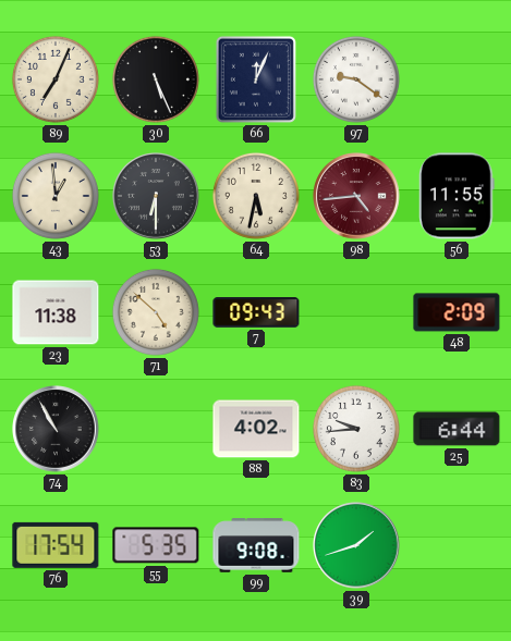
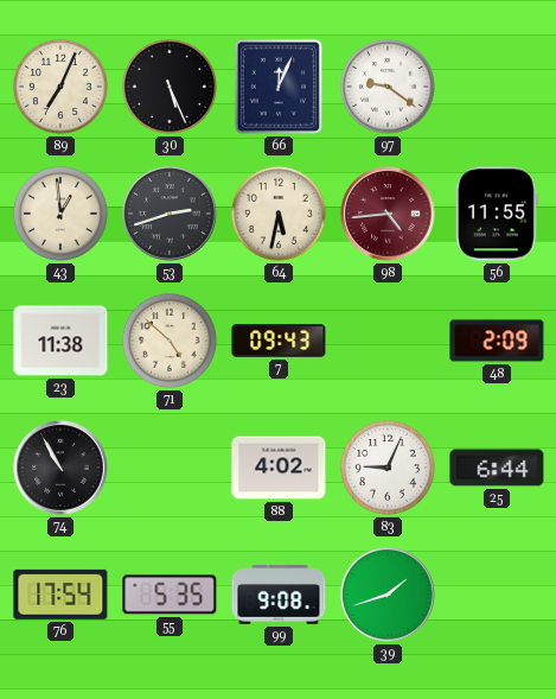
53: 6:30 -> 2:42
83: 9:44 -> 9:04
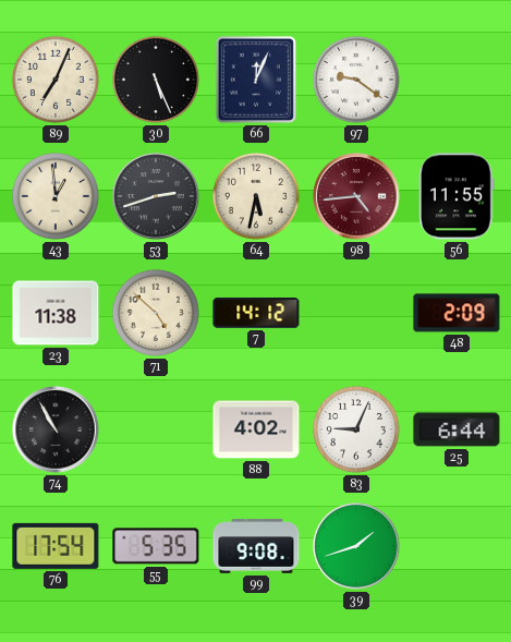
7: 09:43 -> 14:12
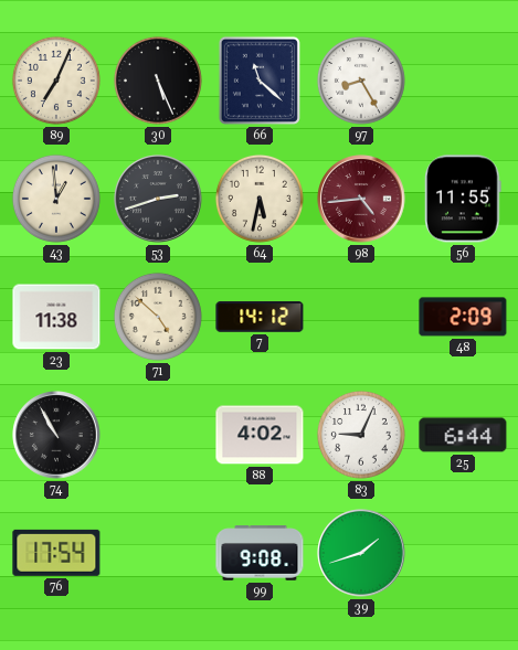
66: 12:04 -> 11:22
97: 9:21 -> 8:25
55: 5:35 -> none
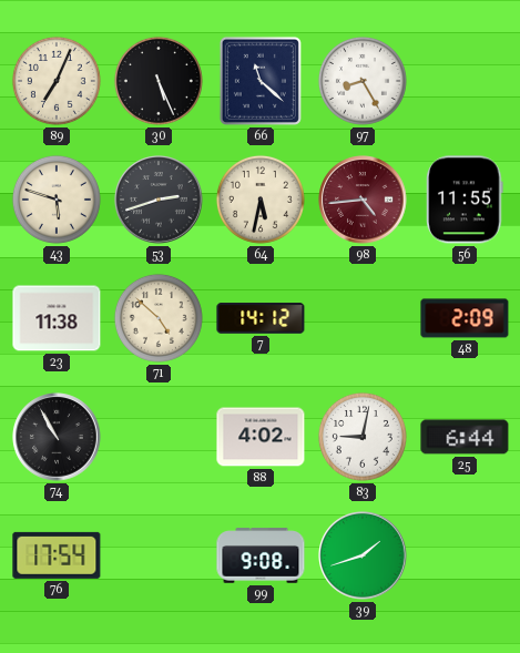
43: 12:59 -> 5:48
83: 9:04 -> 9:02
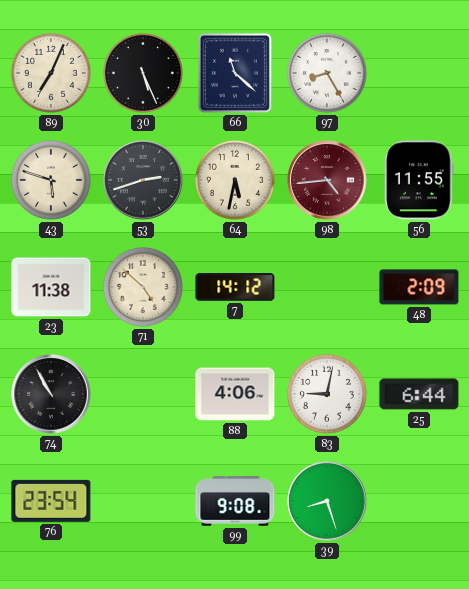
88: 4:02 -> 4:06
76: 17:54 -> 23:54
39: 1:42 -> 8:27
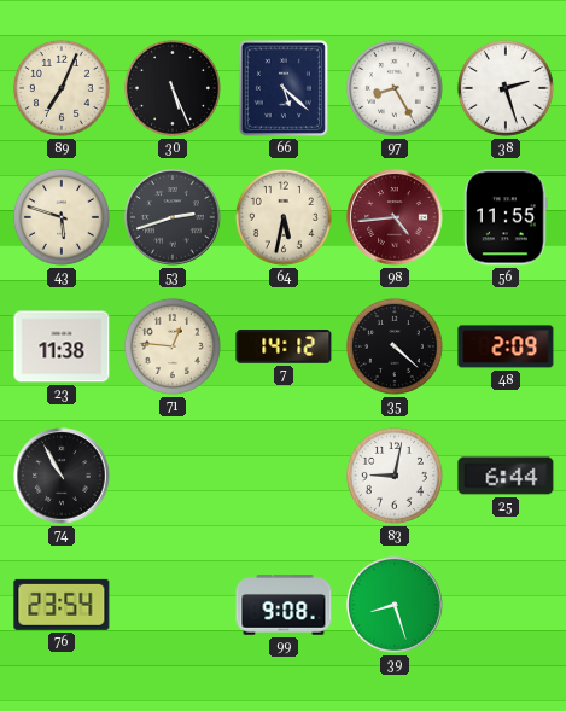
66: 11:22 -> 5:22
38: none -> 2:27
71: 4:52 -> 12:46
35: none -> 4:22
88: 4:06 -> none
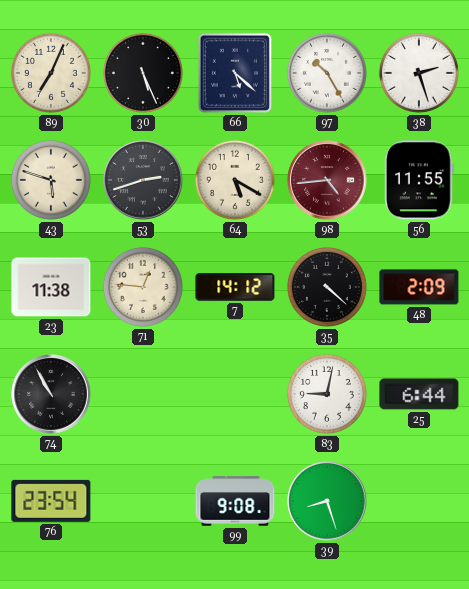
97: 8:25 -> 10:25
64: 5:32 -> 5:20
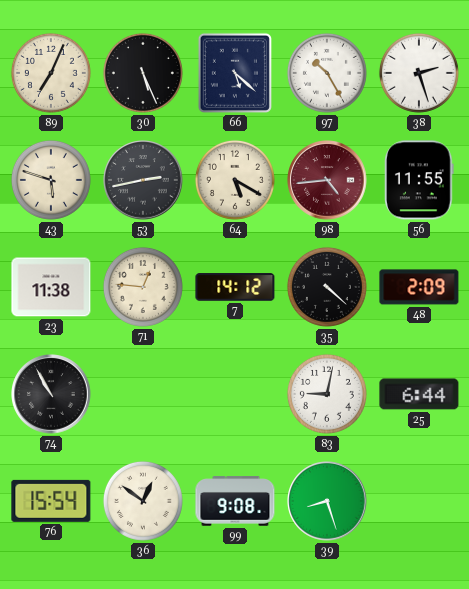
53: 2:42 -> 2:43
76: 23:54 -> 15:54
36: none -> 12:51
